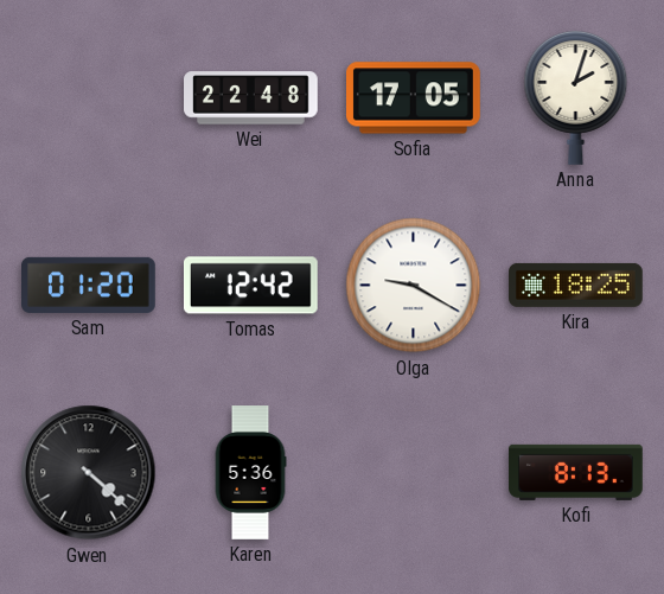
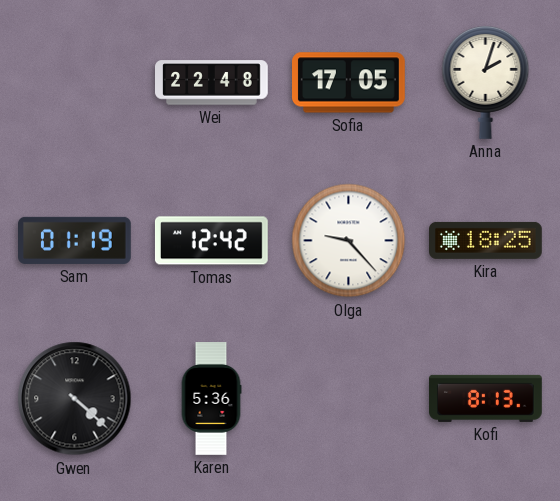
Sam: 01:20 -> 01:19
Olga: 9:20 -> 9:23
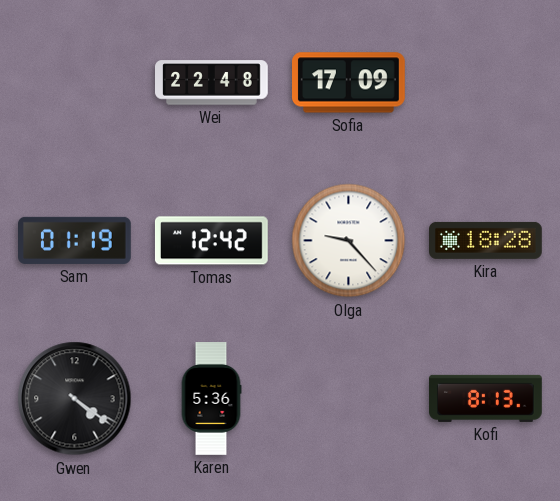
Sofia: 17:05 -> 17:09
Anna: 2:03 -> none
Kira: 18:25 -> 18:28
Gwen: 4:22 -> 4:21
